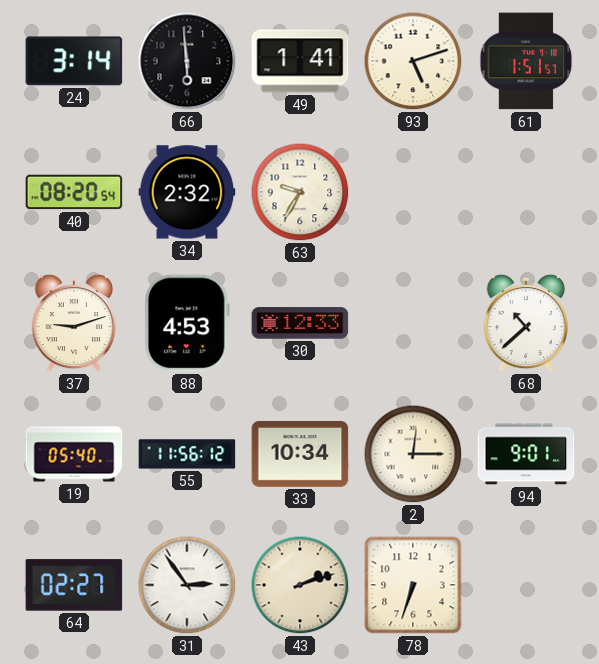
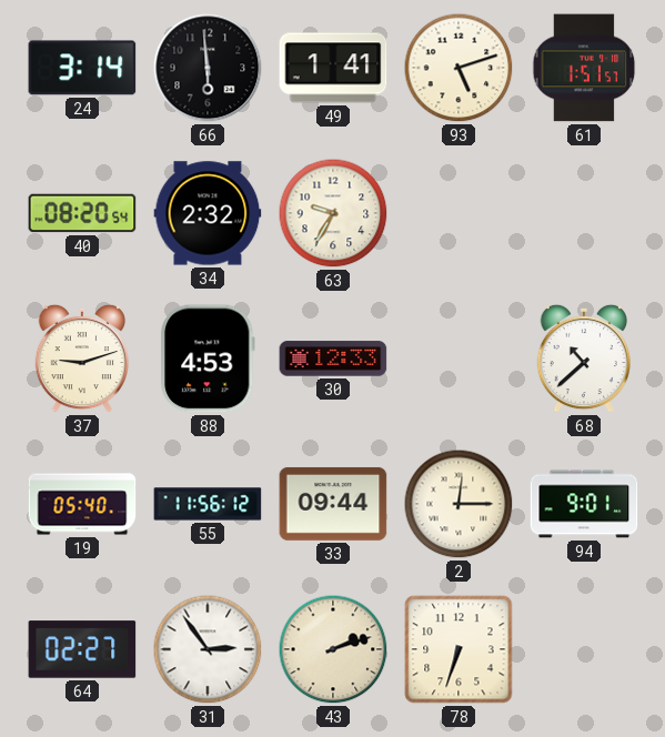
33: 10:34 -> 09:44
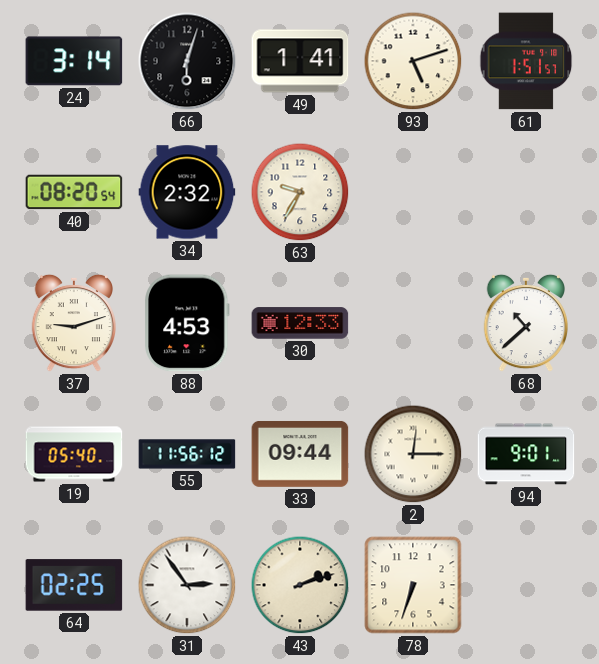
66: 5:59 -> 6:03
64: 02:27 -> 02:25
